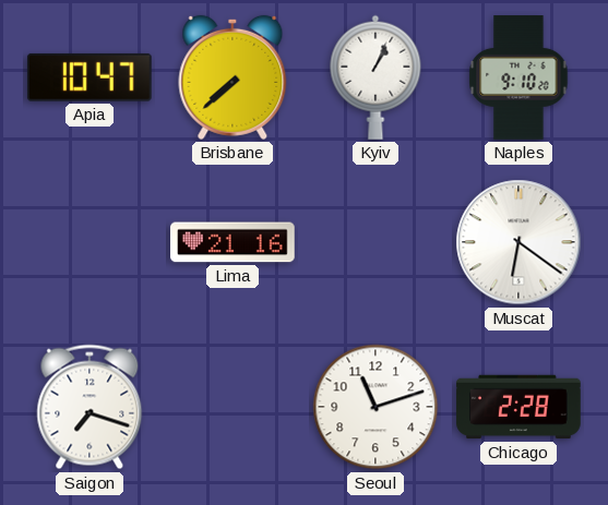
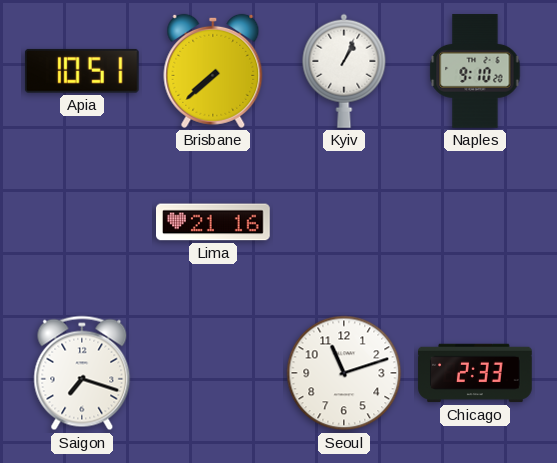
Apia: 10:47 -> 10:51
Muscat: 6:21 -> none
Chicago: 2:28 -> 2:33
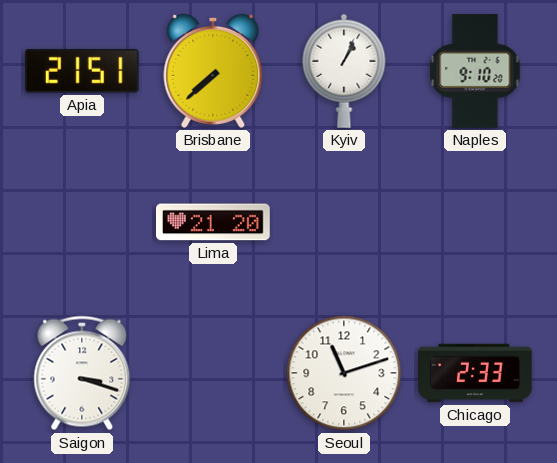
Apia: 10:51 -> 21:51
Lima: 21:16 -> 21:20
Saigon: 7:18 -> 3:18
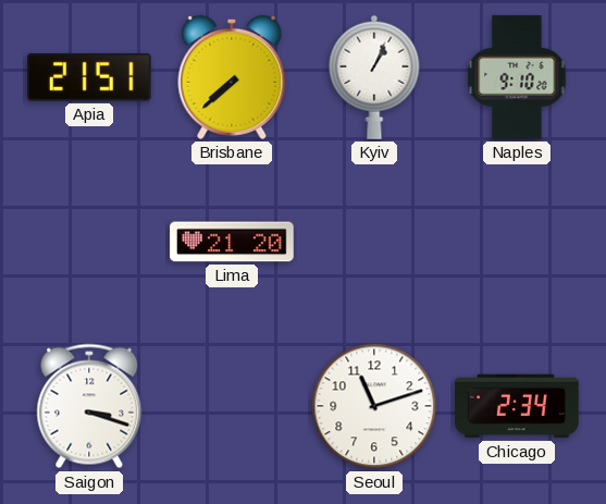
Chicago: 2:33 -> 2:34
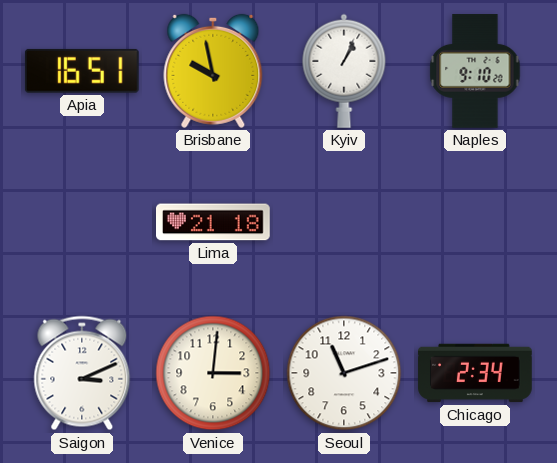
Apia: 21:51 -> 16:51
Brisbane: 7:38 -> 9:58
Lima: 21:20 -> 21:18
Saigon: 3:18 -> 3:11
Venice: none -> 3:01
